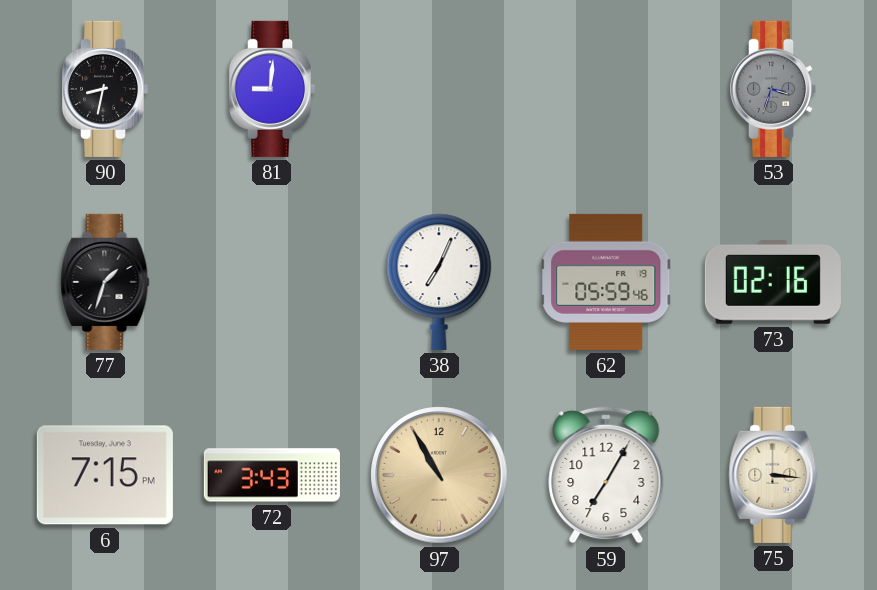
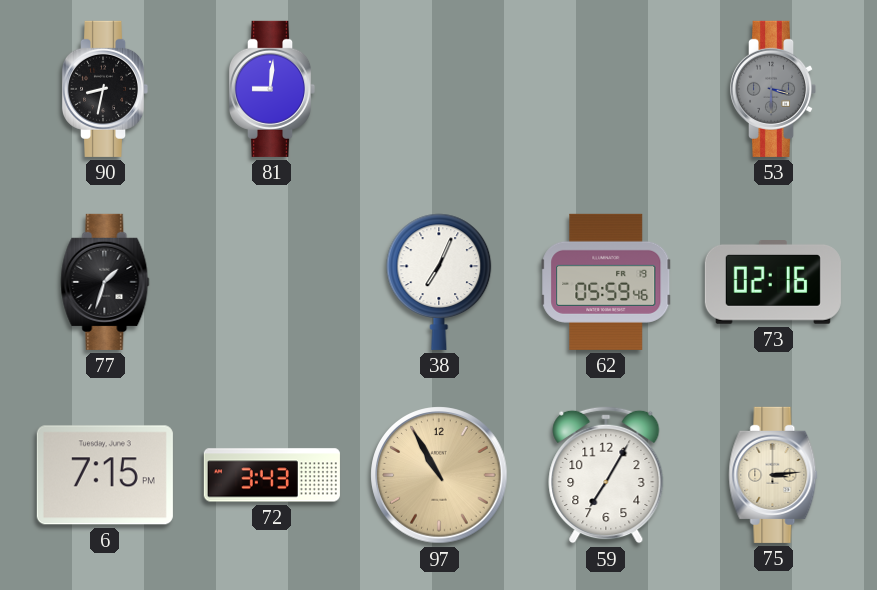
53: 3:33 -> 3:30
75: 3:16 -> 3:14
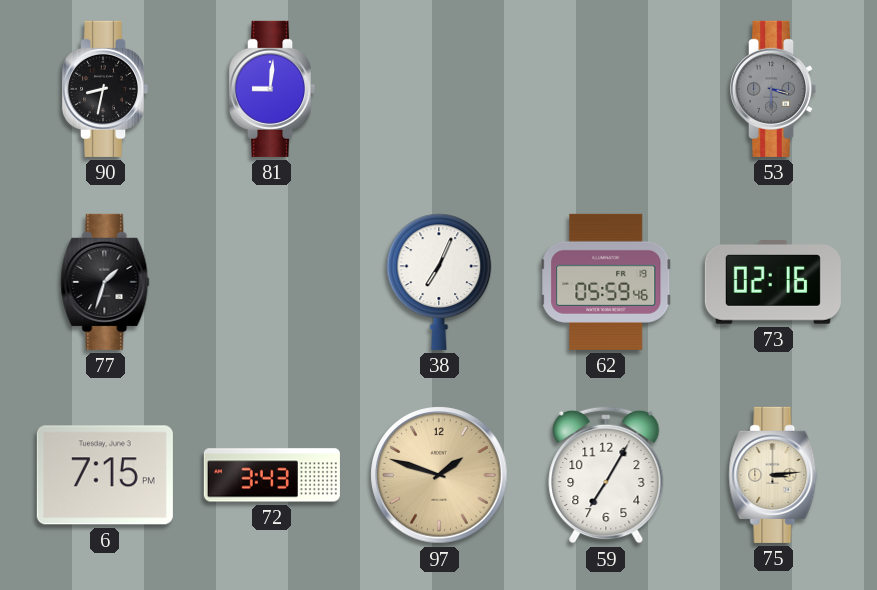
97: 10:55 -> 1:48
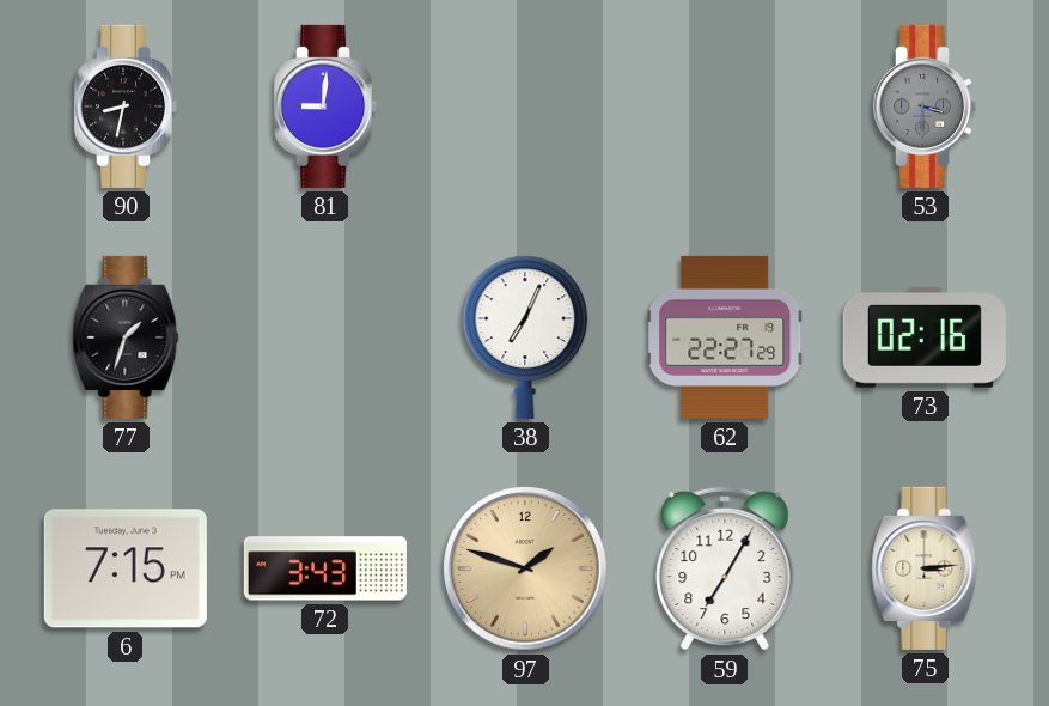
62: 05:59 -> 22:27
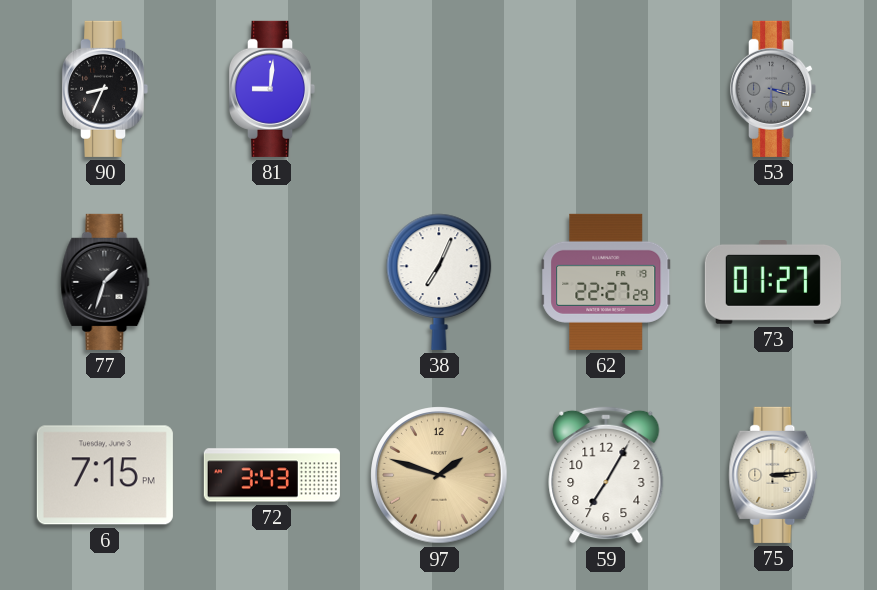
90: 8:32 -> 8:34
73: 02:16 -> 01:27
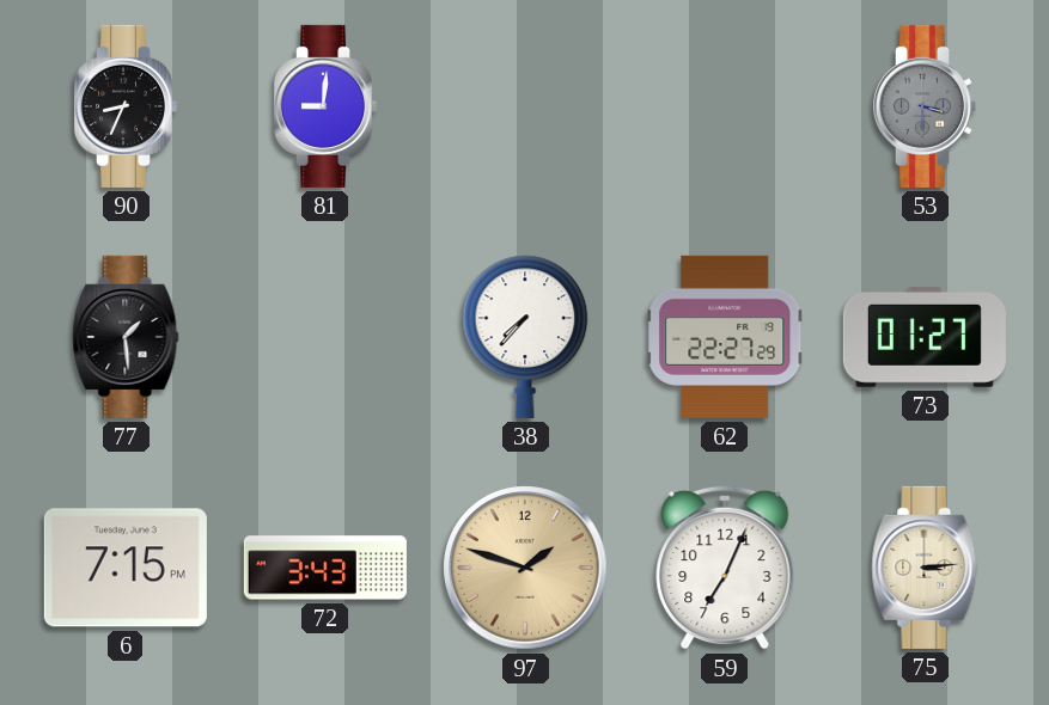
77: 1:33 -> 1:29
38: 7:04 -> 7:37
59: 7:05 -> 7:04
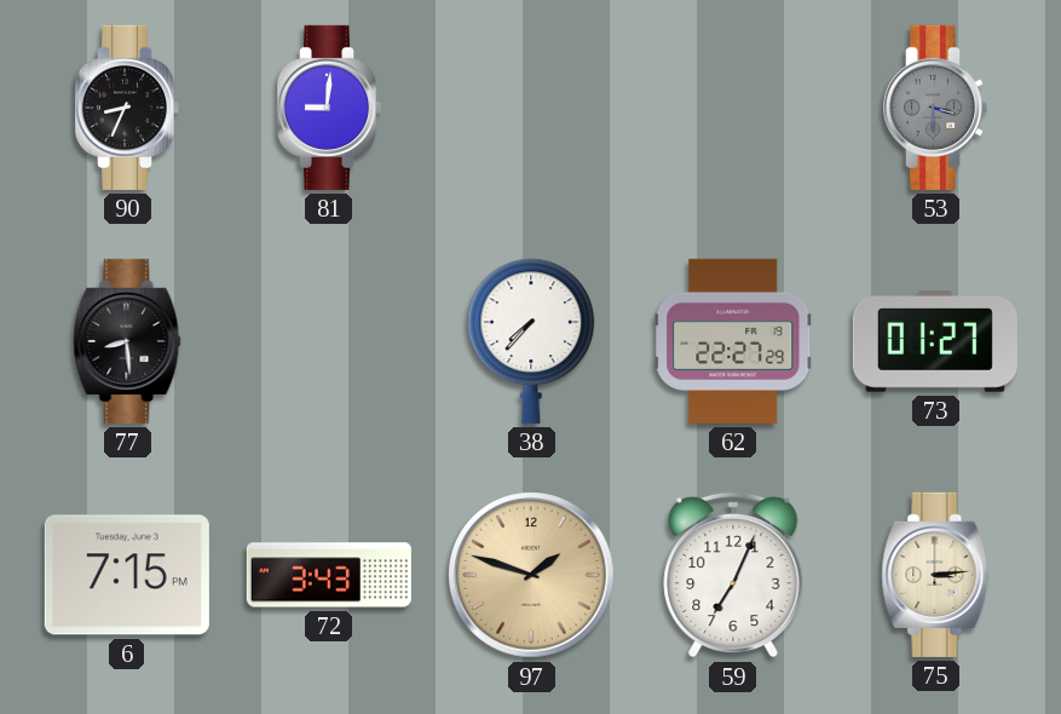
77: 1:29 -> 8:29
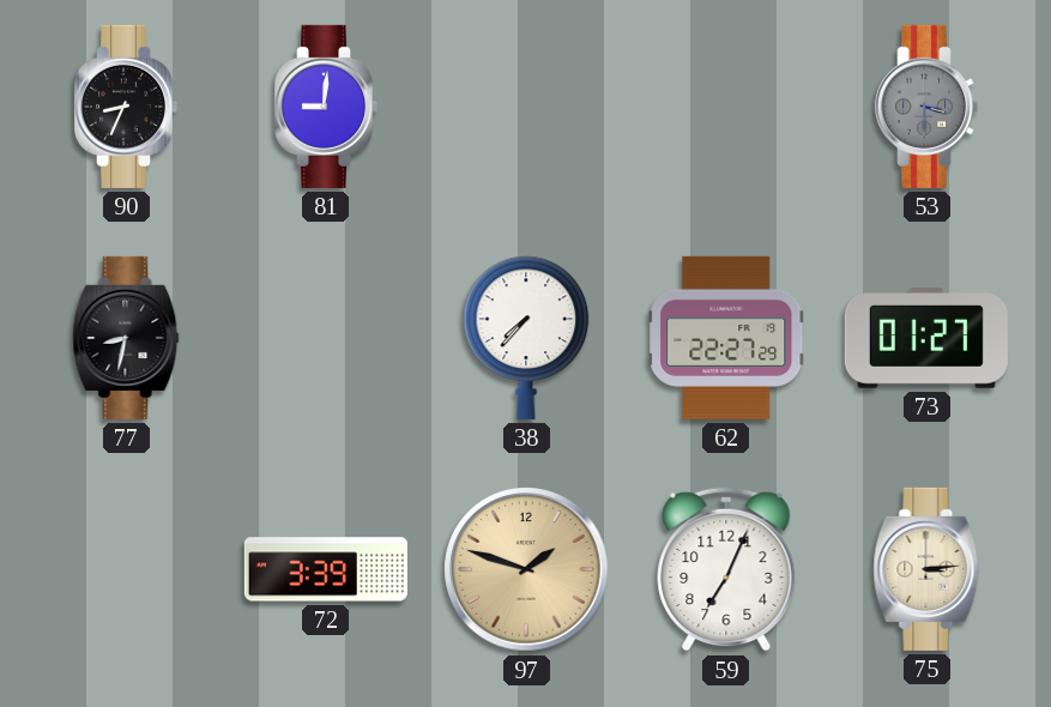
77: 8:29 -> 8:32
6: 7:15 -> none
72: 3:43 -> 3:39
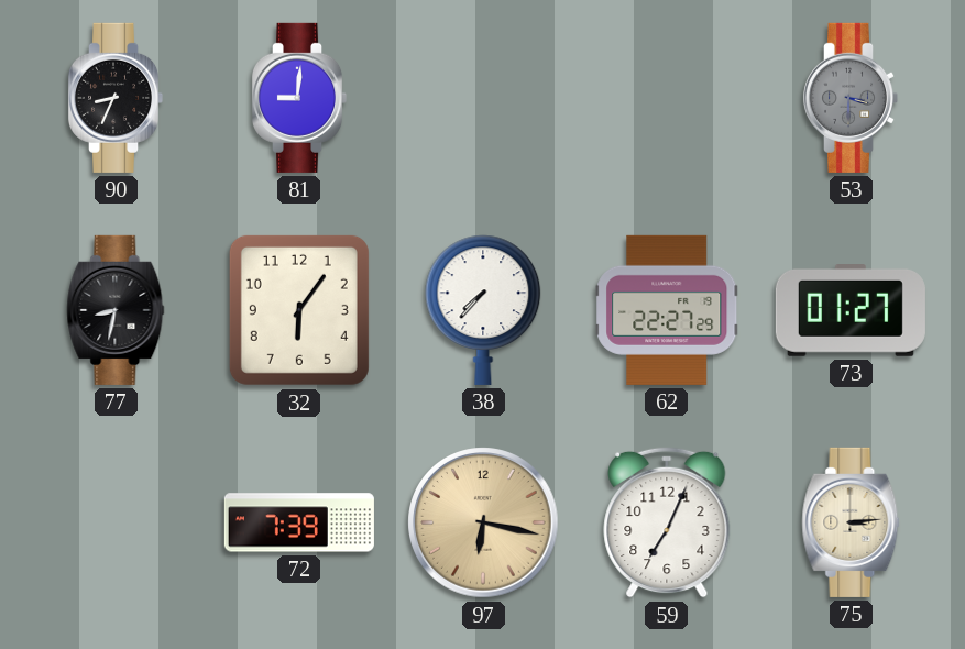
32: none -> 6:06
72: 3:39 -> 7:39
97: 1:48 -> 6:17
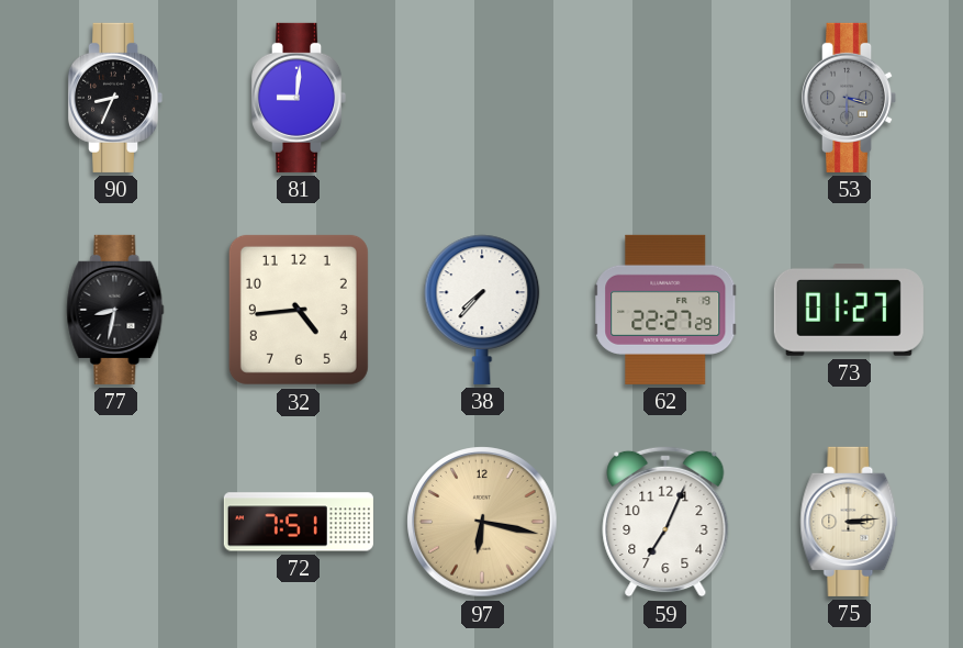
32: 6:06 -> 4:44
72: 7:39 -> 7:51
